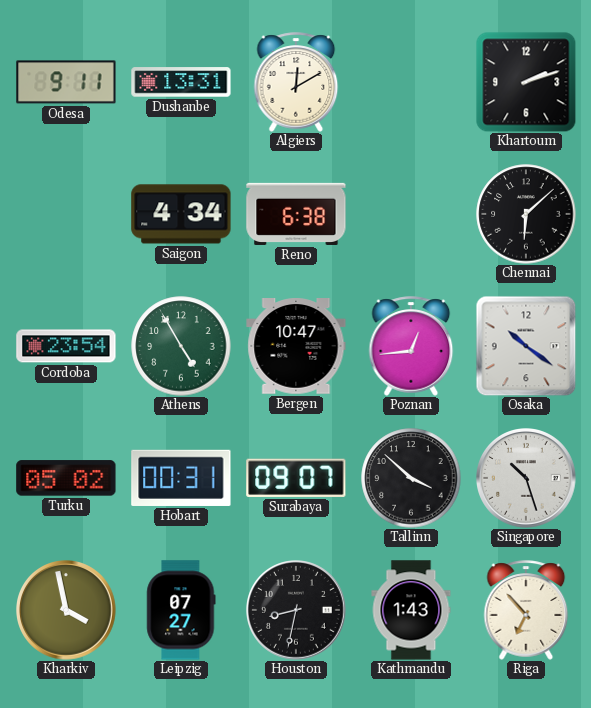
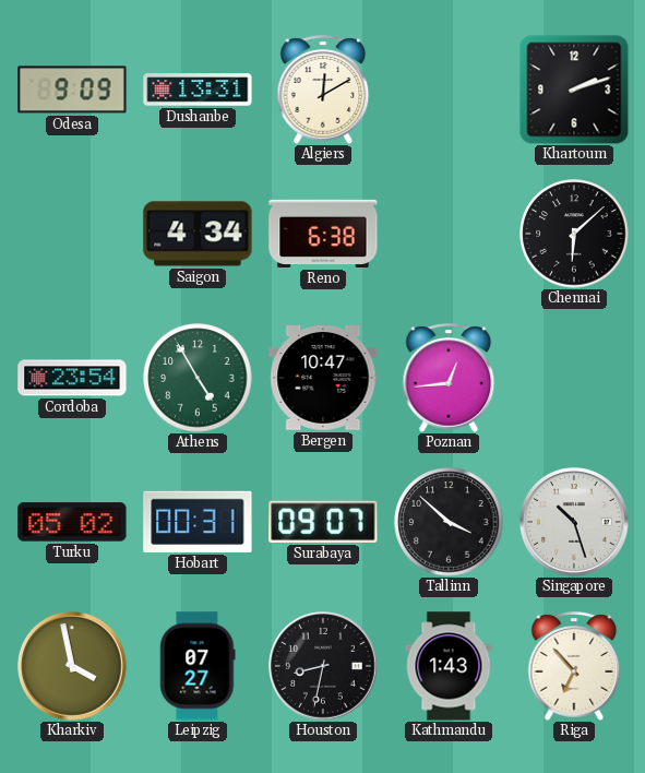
Odesa: 9:11 -> 9:09
Osaka: 10:21 -> none
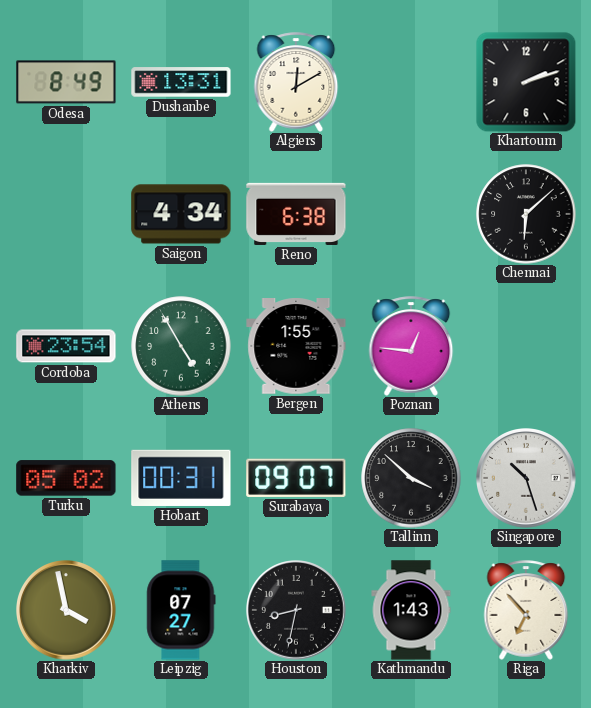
Odesa: 9:09 -> 8:49
Bergen: 10:47 -> 1:55
Poznan: 12:44 -> 12:46
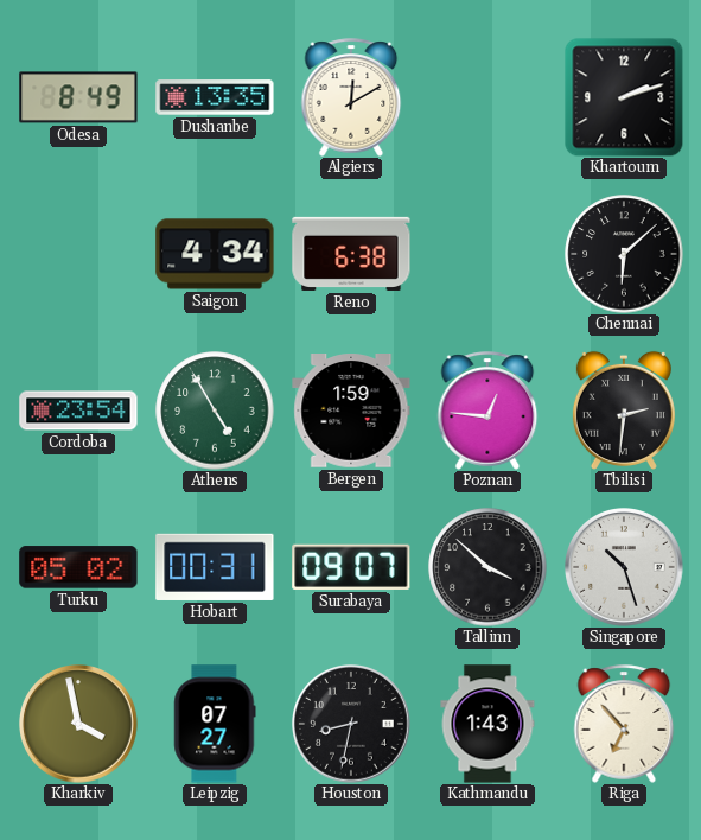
Dushanbe: 13:31 -> 13:35
Bergen: 1:55 -> 1:59
Tbilisi: none -> 2:31
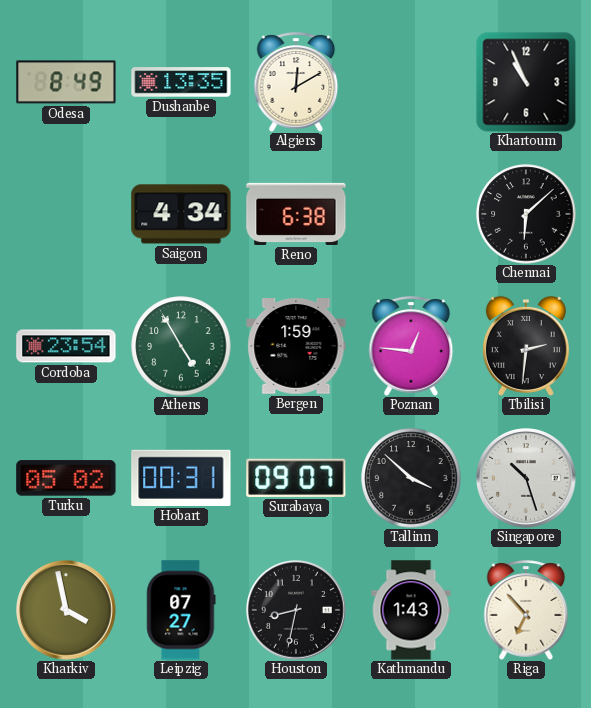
Khartoum: 2:12 -> 10:56
